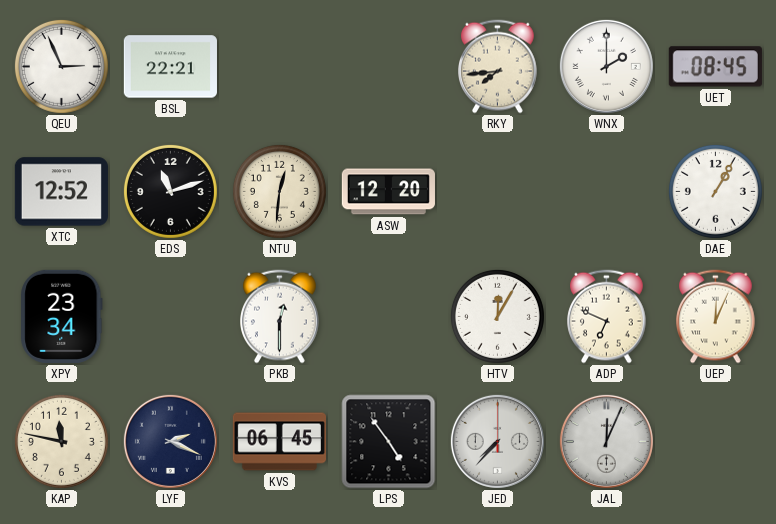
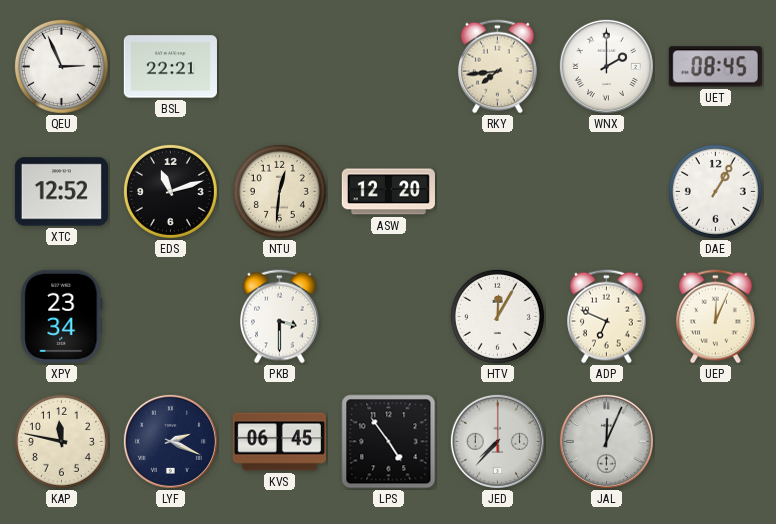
PKB: 12:30 -> 3:30
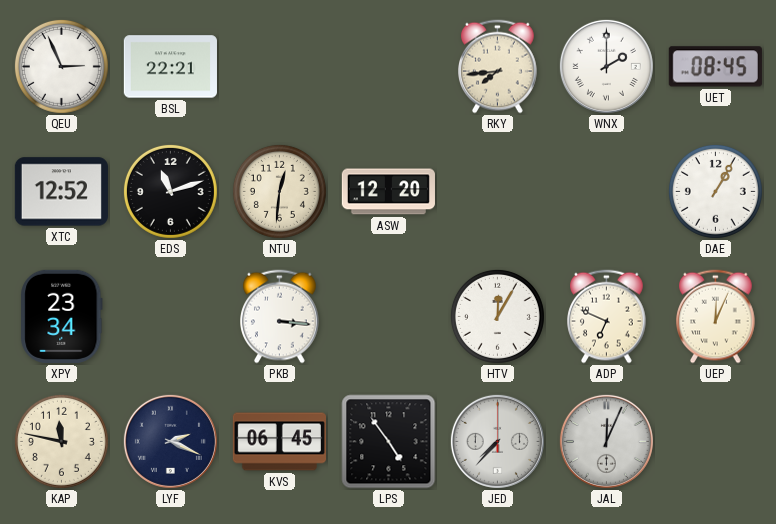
PKB: 3:30 -> 3:16
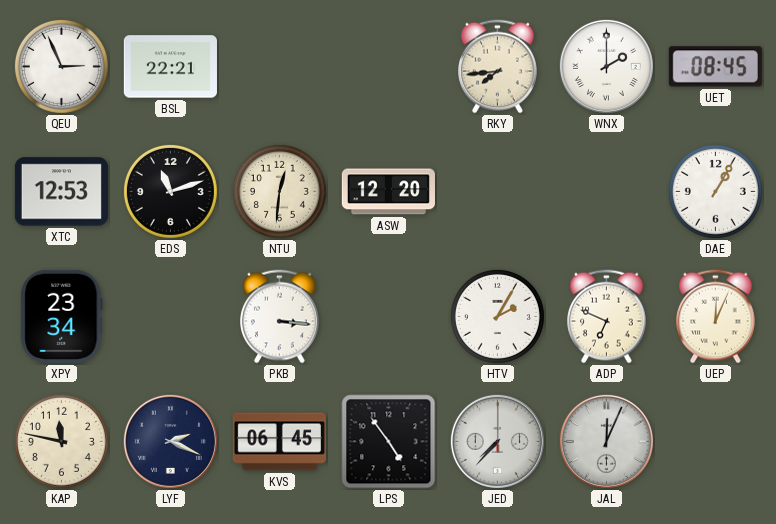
XTC: 12:52 -> 12:53
HTV: 12:05 -> 2:05
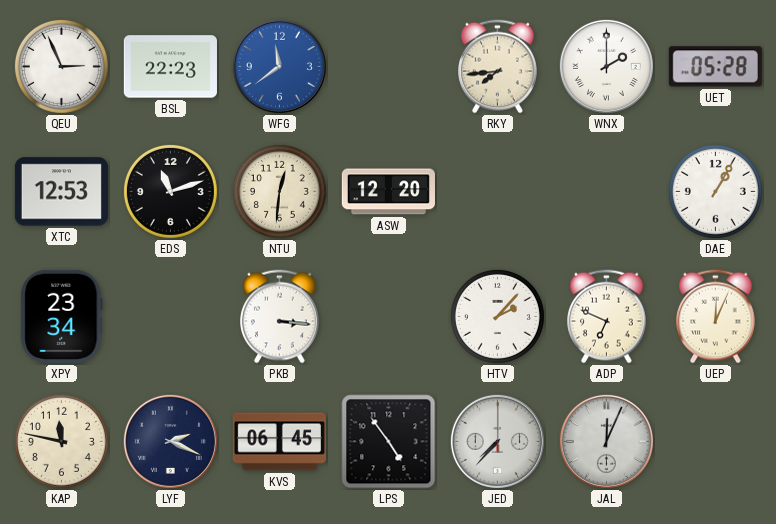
BSL: 22:21 -> 22:23
WFG: none -> 11:39
UET: 08:45 -> 05:28
HTV: 2:05 -> 2:07
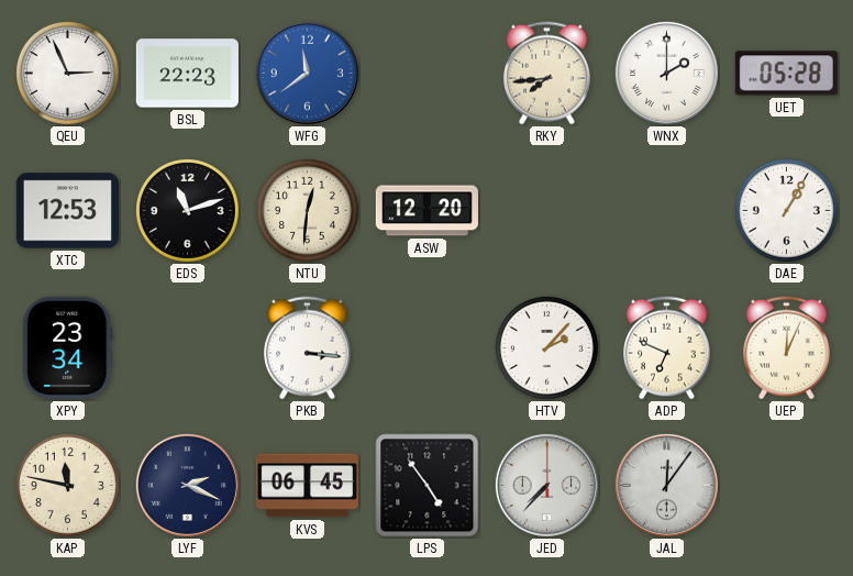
JAL: 12:04 -> 12:06
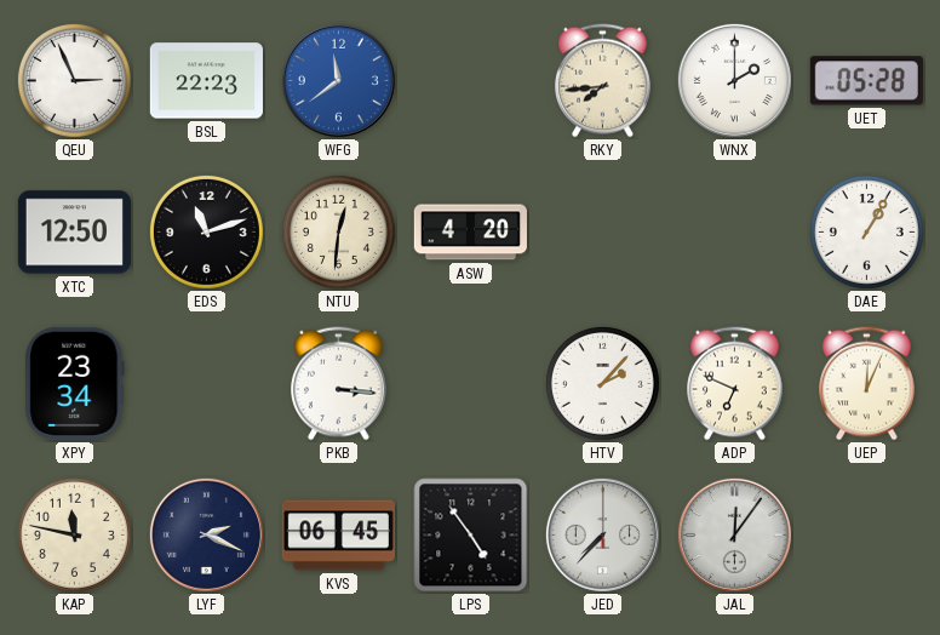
XTC: 12:53 -> 12:50
ASW: 12:20 -> 4:20
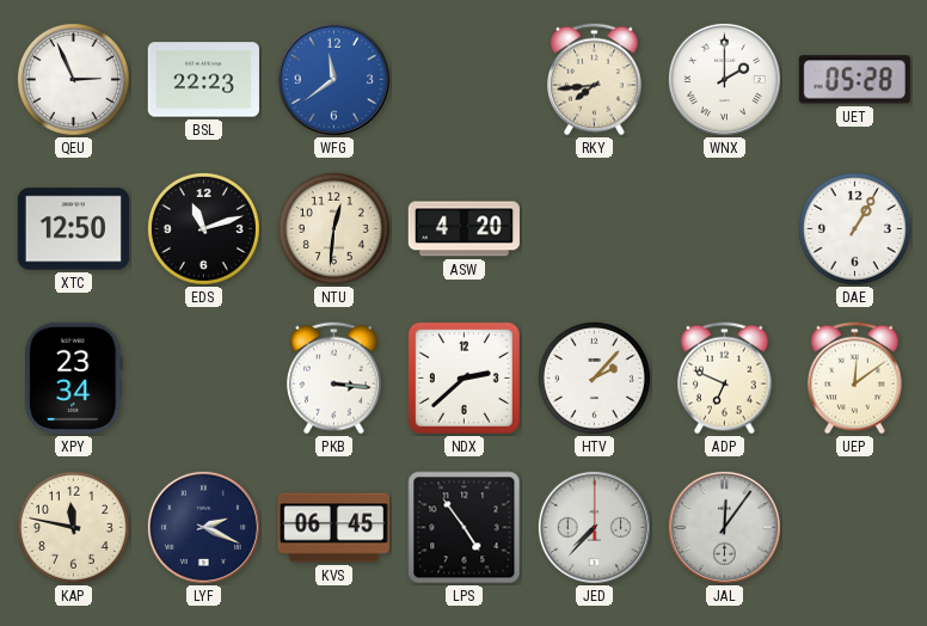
NDX: none -> 2:38
UEP: 12:04 -> 12:09
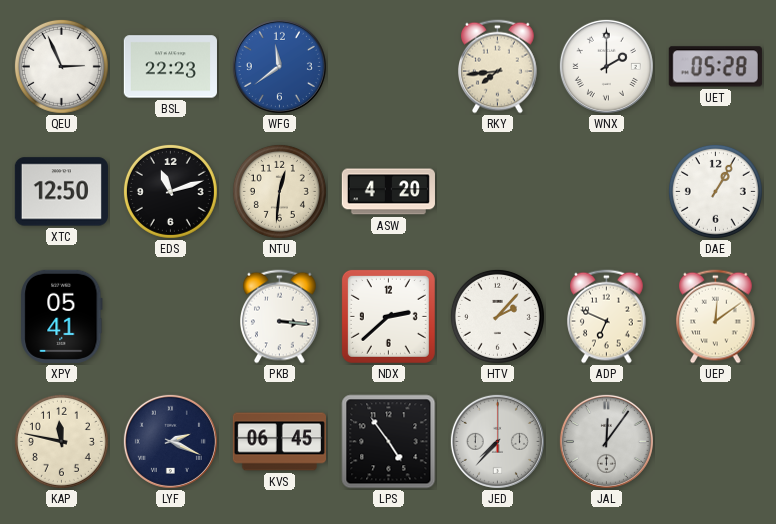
XPY: 23:34 -> 05:41
